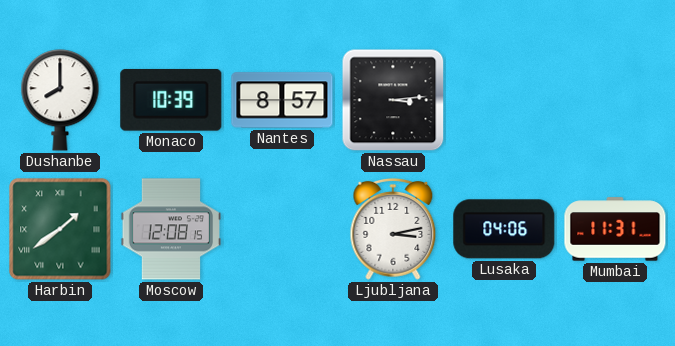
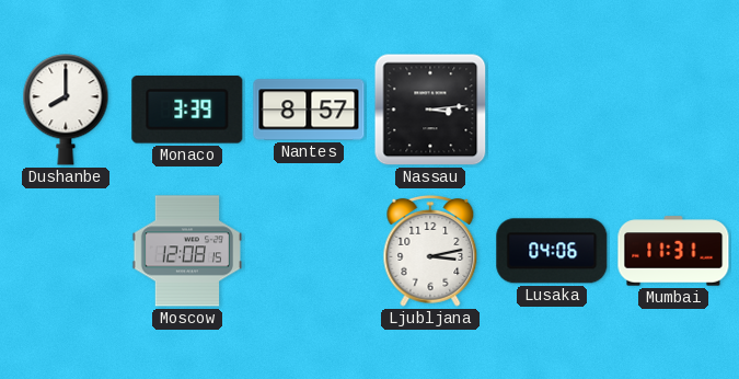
Monaco: 10:39 -> 3:39
Harbin: 1:39 -> none
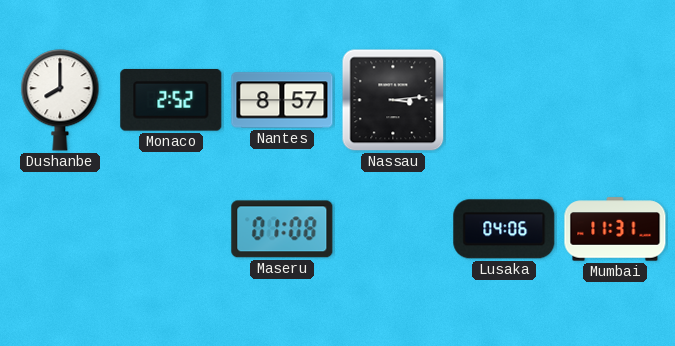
Monaco: 3:39 -> 2:52
Moscow: 12:08 -> none
Maseru: none -> 01:08
Ljubljana: 3:13 -> none
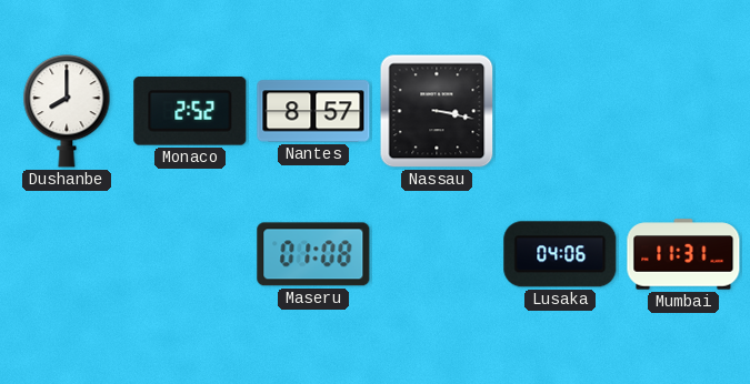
Nassau: 3:14 -> 3:17
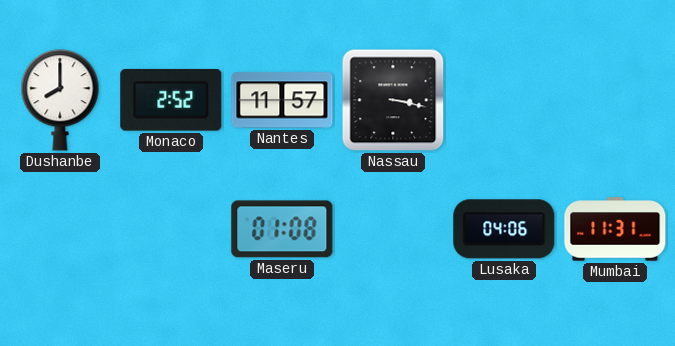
Nantes: 8:57 -> 11:57
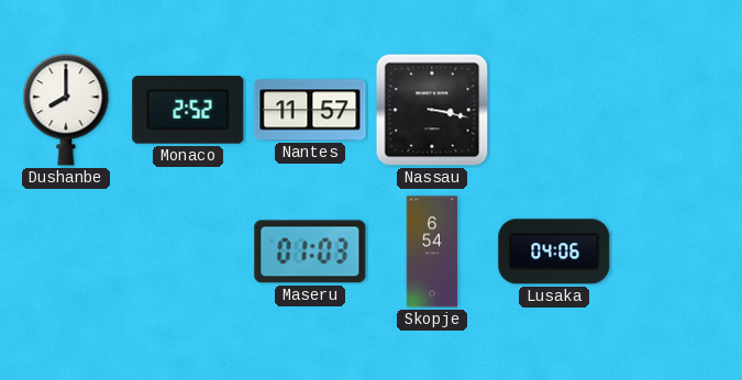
Maseru: 01:08 -> 01:03
Skopje: none -> 6:54
Mumbai: 11:31 -> none
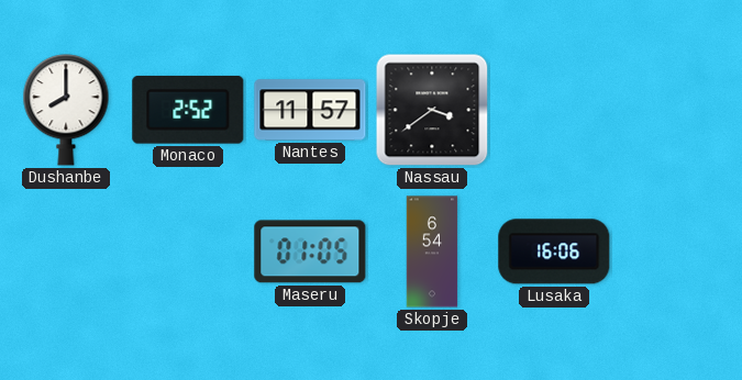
Nassau: 3:17 -> 3:39
Maseru: 01:03 -> 01:05
Lusaka: 04:06 -> 16:06
